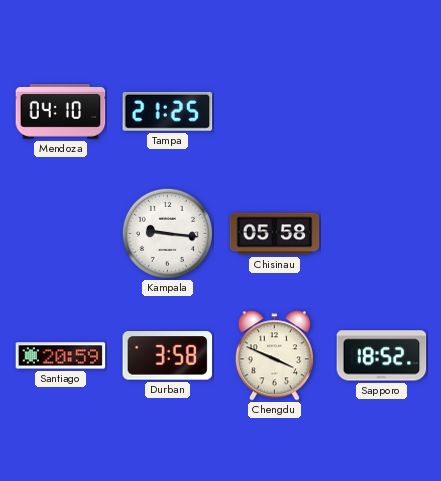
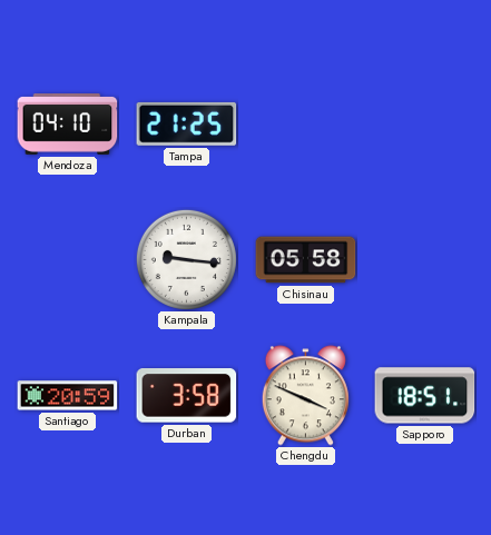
Sapporo: 18:52 -> 18:51
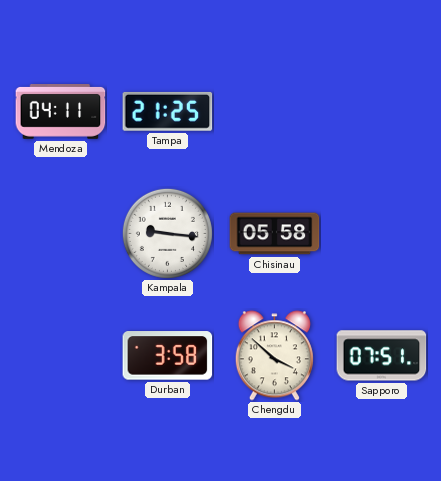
Mendoza: 04:10 -> 04:11
Santiago: 20:59 -> none
Chengdu: 3:49 -> 3:52
Sapporo: 18:51 -> 07:51
